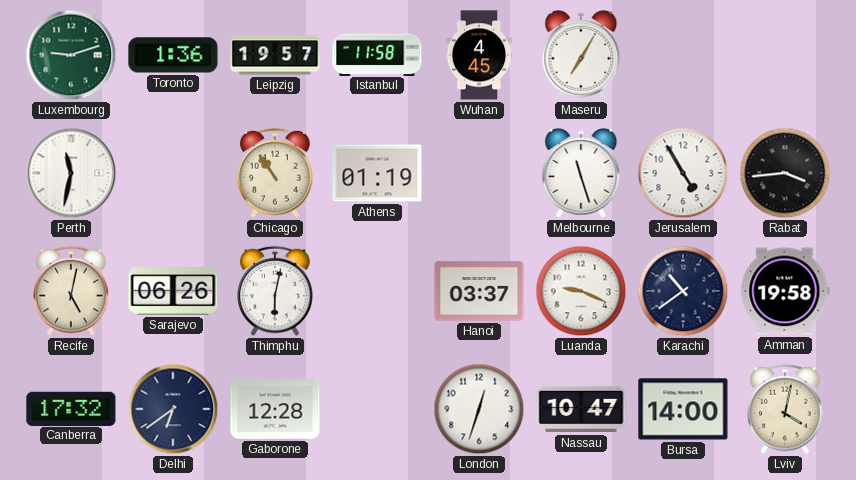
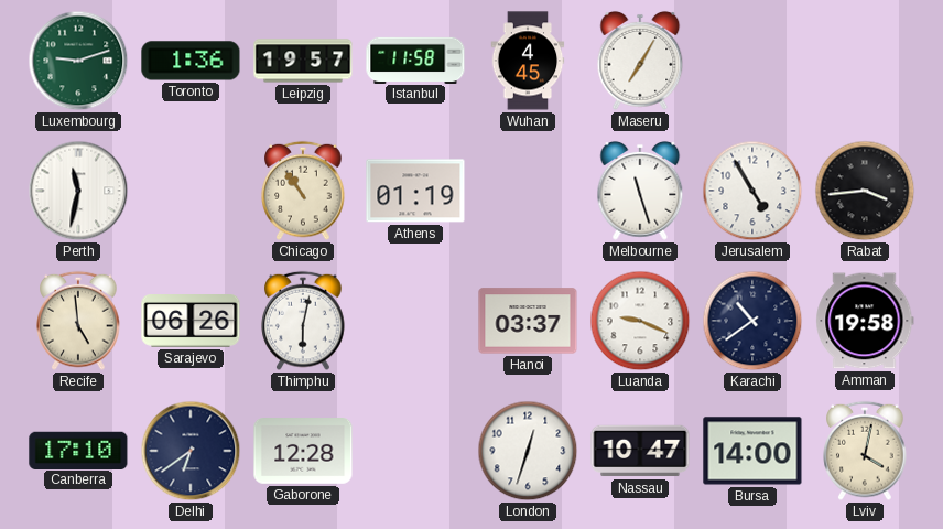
Recife: 5:02 -> 4:59
Canberra: 17:32 -> 17:10
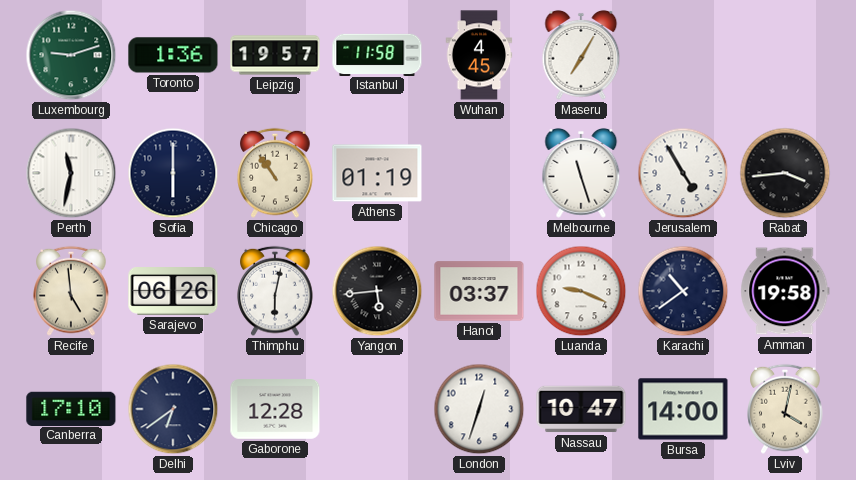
Sofia: none -> 6:00
Yangon: none -> 5:44
